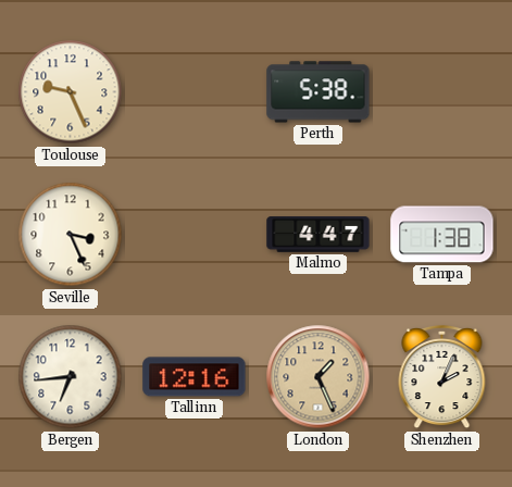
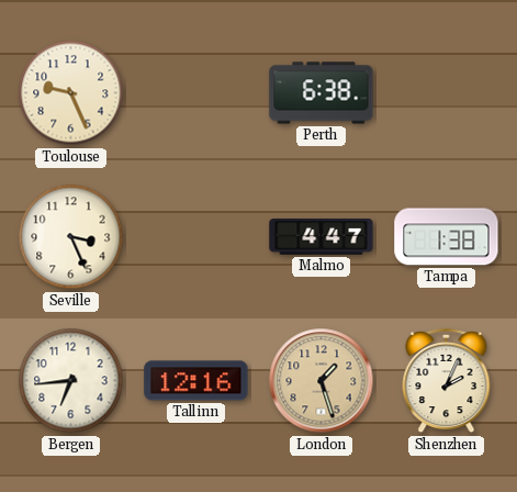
Perth: 5:38 -> 6:38
London: 1:26 -> 1:27
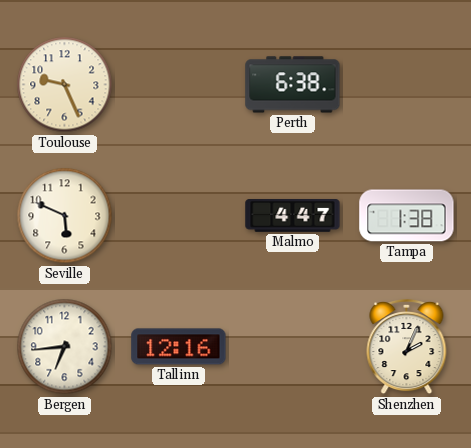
Seville: 3:26 -> 5:49
London: 1:27 -> none
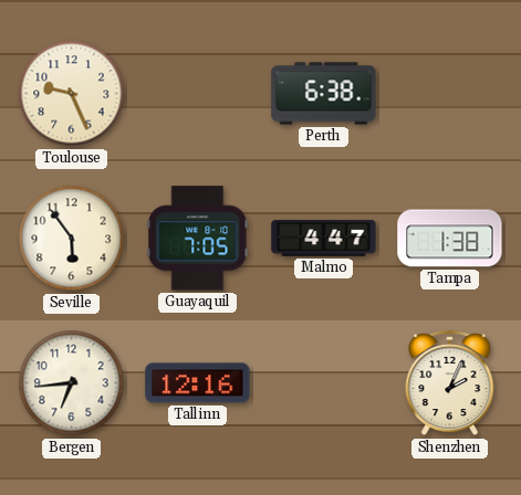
Seville: 5:49 -> 5:54
Guayaquil: none -> 7:05
